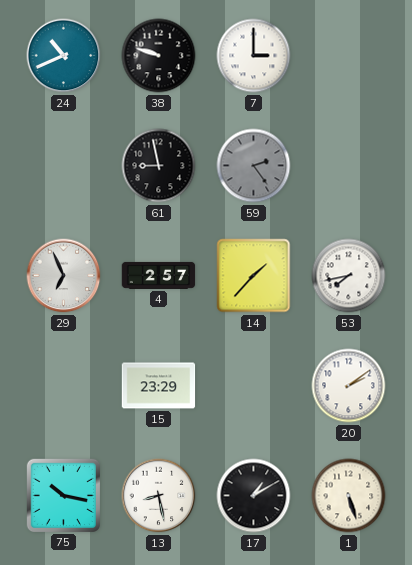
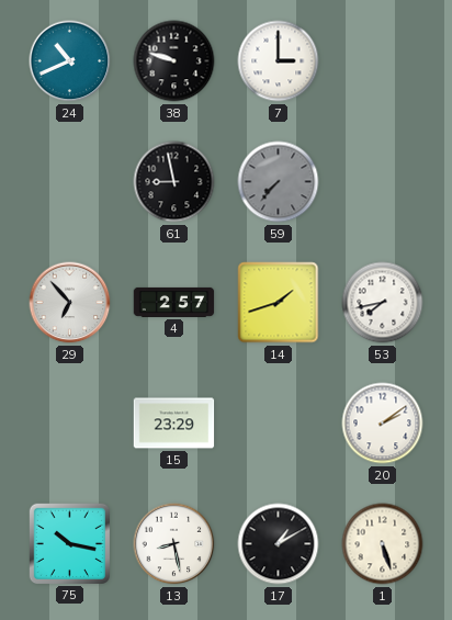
59: 2:24 -> 7:37
29: 6:56 -> 6:53
14: 1:37 -> 1:42
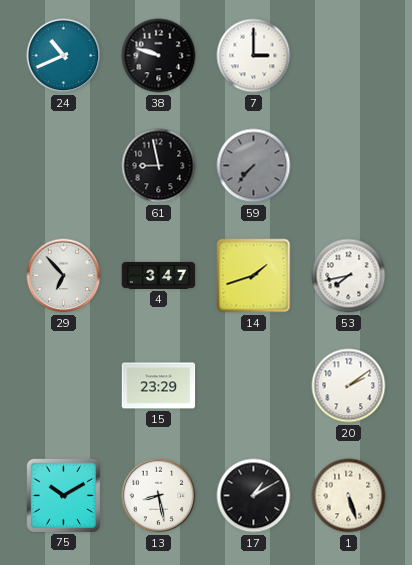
4: 2:57 -> 3:47
75: 10:17 -> 10:10
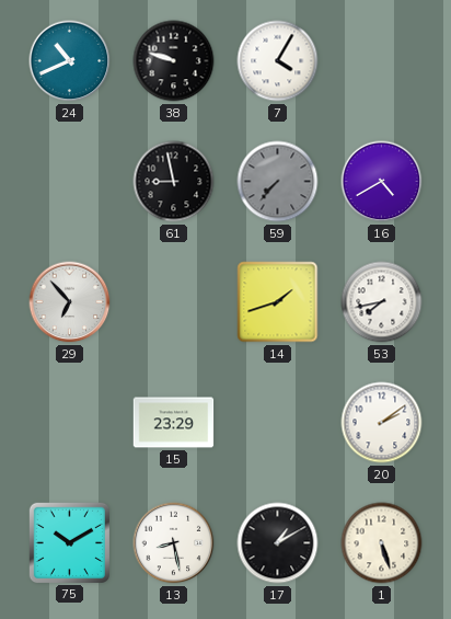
7: 3:00 -> 4:05
16: none -> 4:40
4: 3:47 -> none
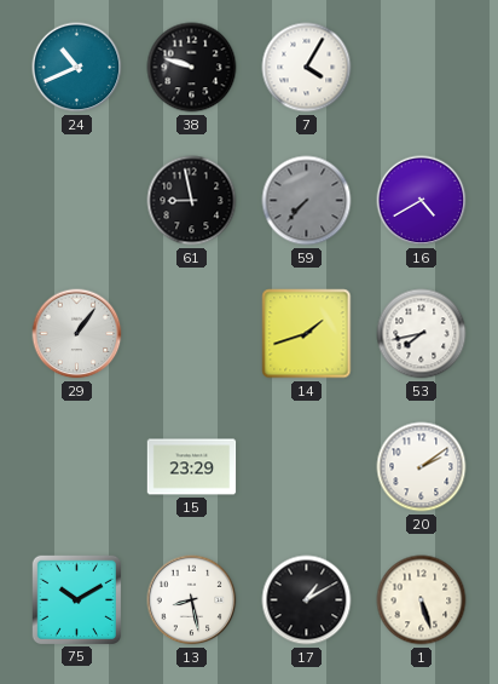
29: 6:53 -> 1:06
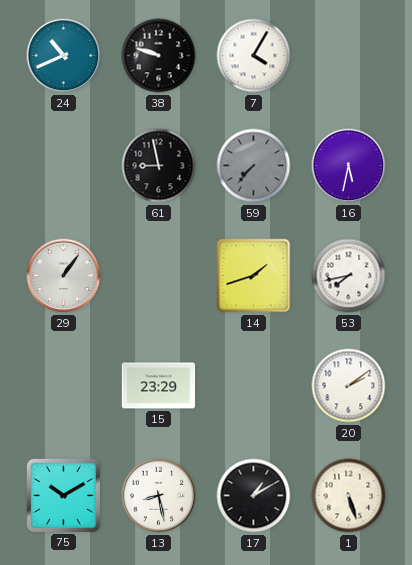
16: 4:40 -> 5:32
